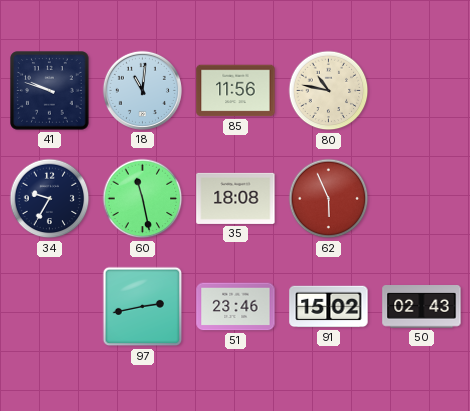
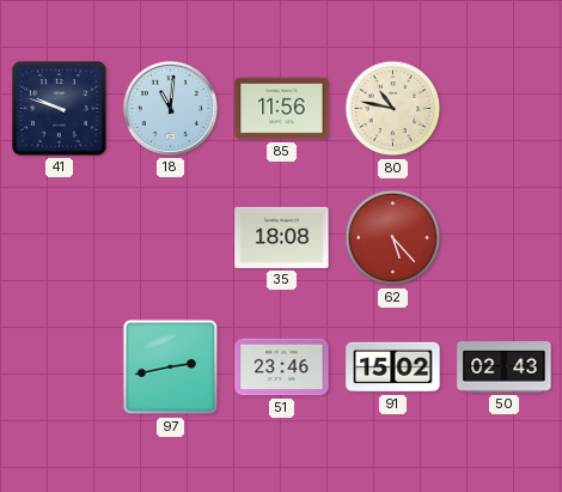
34: 9:35 -> none
60: 11:28 -> none
62: 5:56 -> 5:23
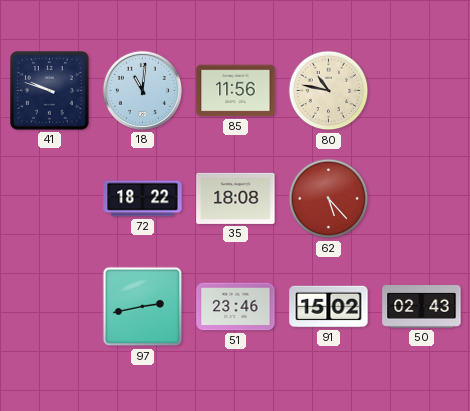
72: none -> 18:22
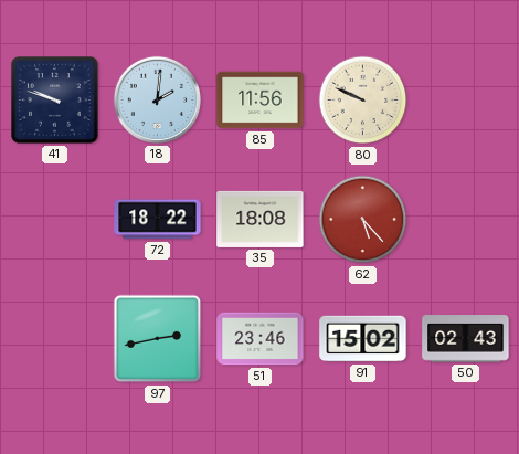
18: 11:01 -> 2:01
80: 10:47 -> 9:49
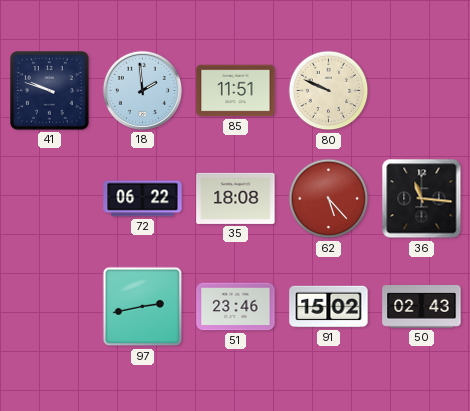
18: 2:01 -> 1:59
85: 11:56 -> 11:51
72: 18:22 -> 06:22
36: none -> 11:16
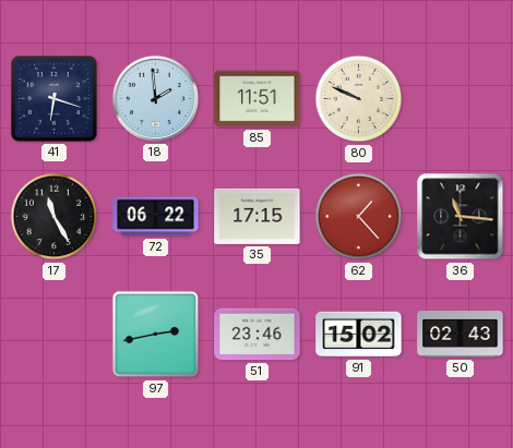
41: 9:48 -> 6:18
17: none -> 11:25
35: 18:08 -> 17:15
62: 5:23 -> 1:23
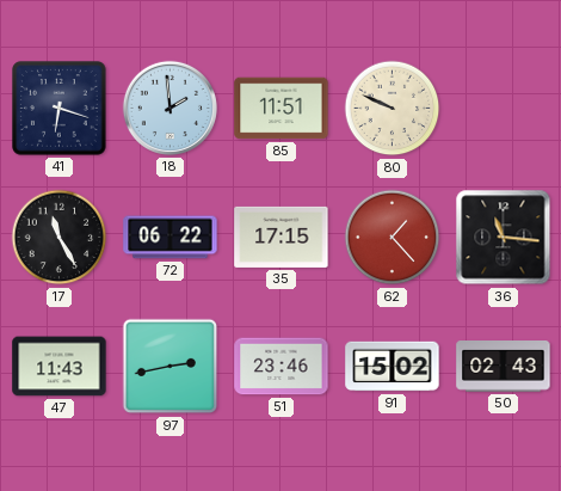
47: none -> 11:43
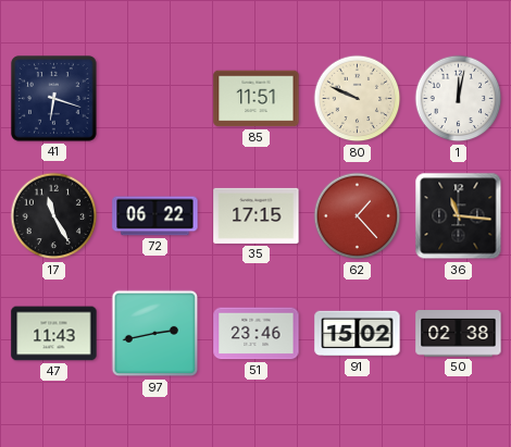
18: 1:59 -> none
1: none -> 12:02
50: 02:43 -> 02:38
